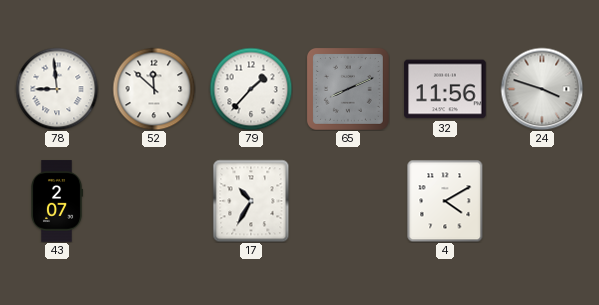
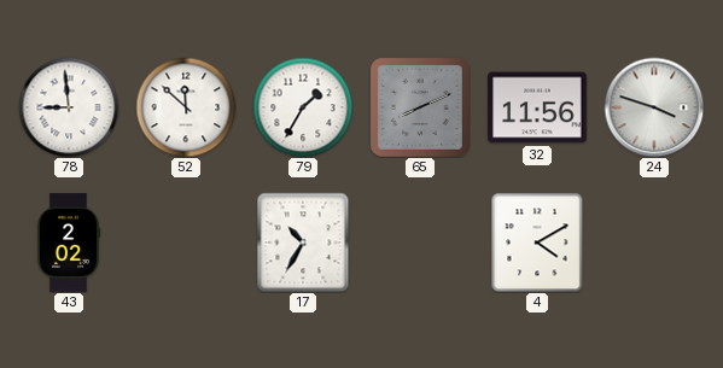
79: 1:37 -> 1:35
43: 2:07 -> 2:02
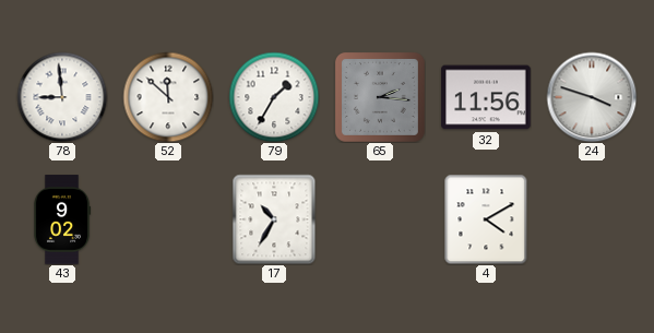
65: 8:11 -> 2:16
43: 2:02 -> 9:02
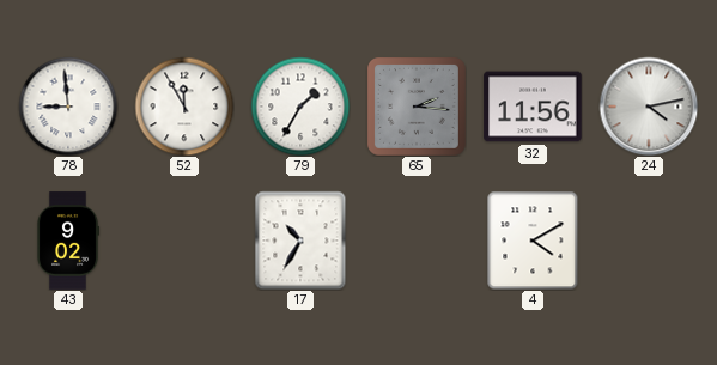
52: 11:52 -> 11:55
24: 3:48 -> 4:13
